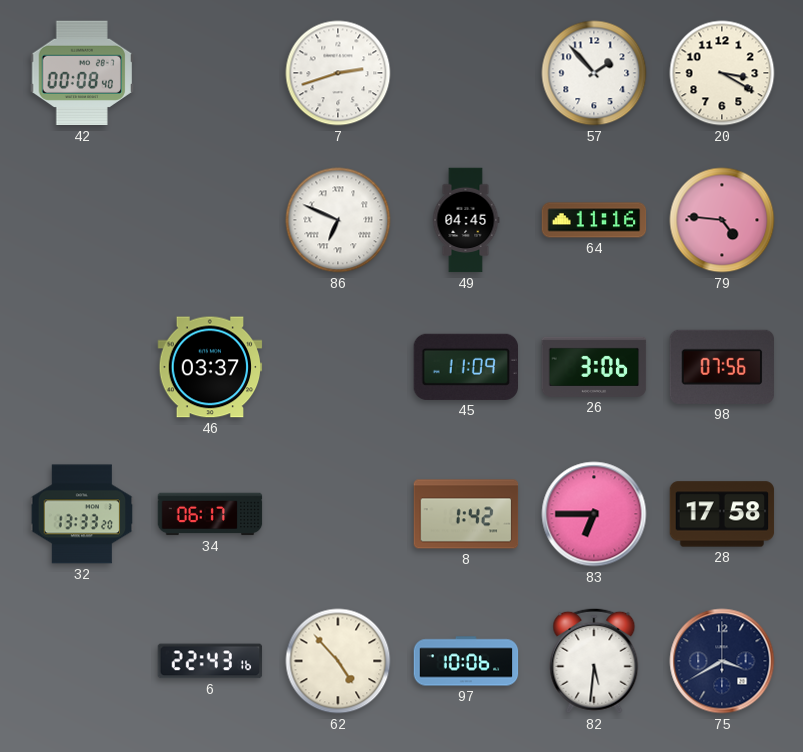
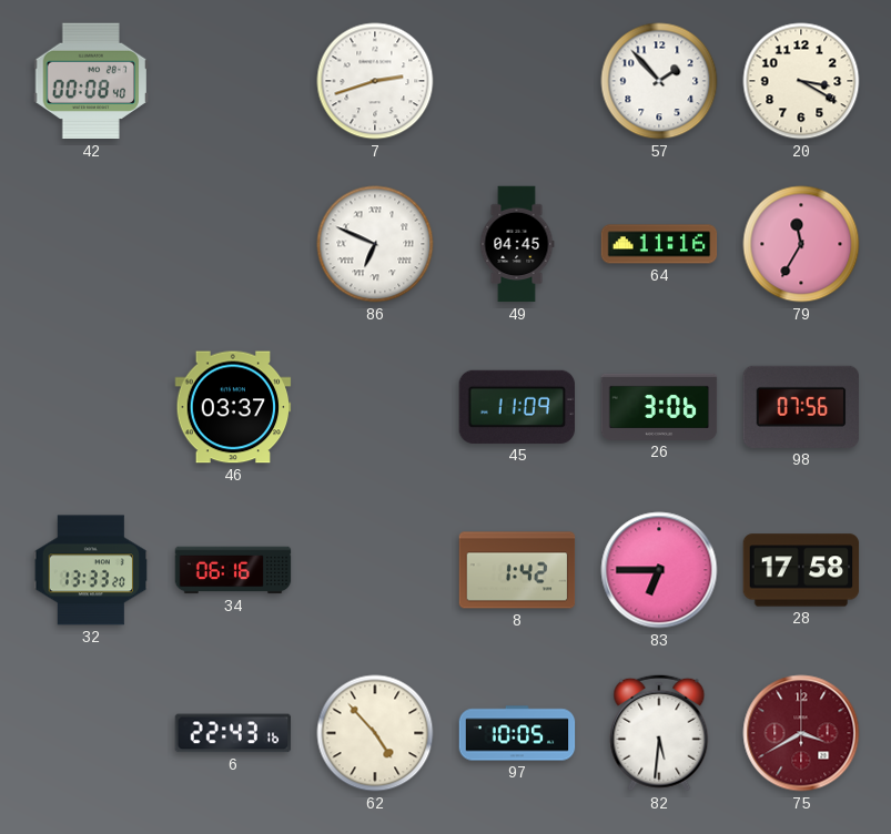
79: 4:46 -> 11:35
34: 06:17 -> 06:16
97: 10:06 -> 10:05
75 dial: navy -> burgundy
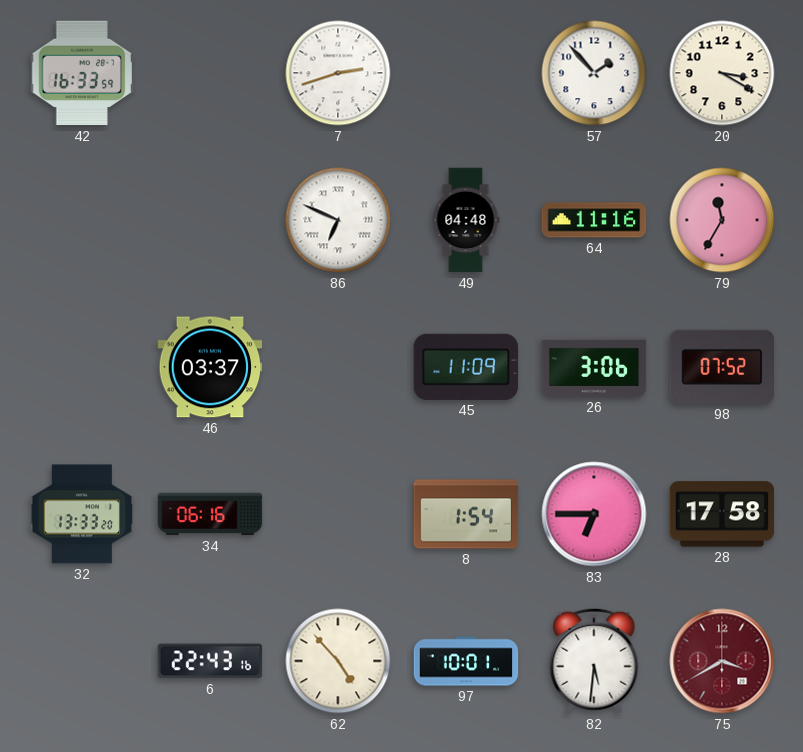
42: 00:08 -> 16:33
49: 04:45 -> 04:48
98: 07:56 -> 07:52
8: 1:42 -> 1:54
97: 10:05 -> 10:01
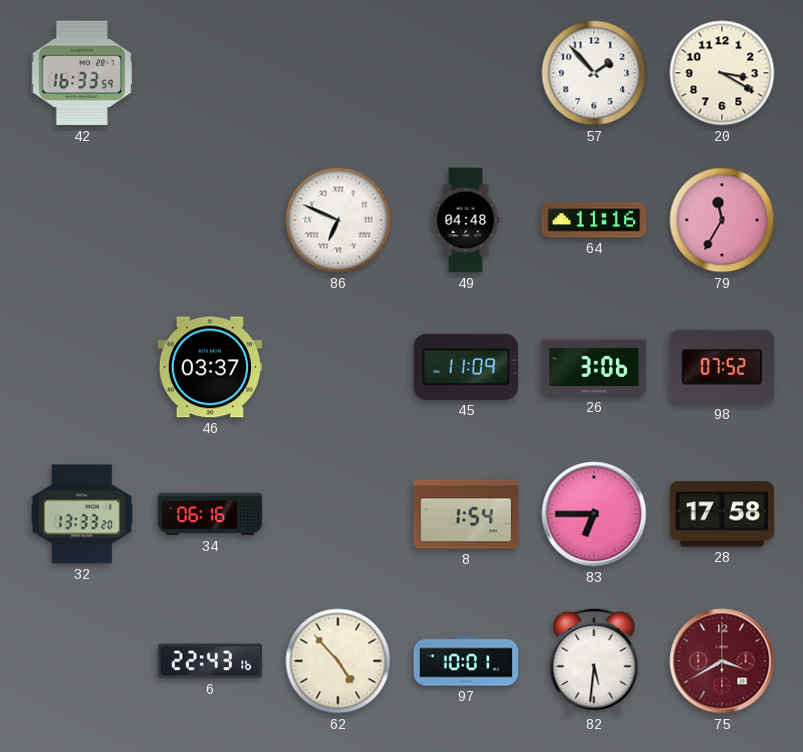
7: 2:42 -> none
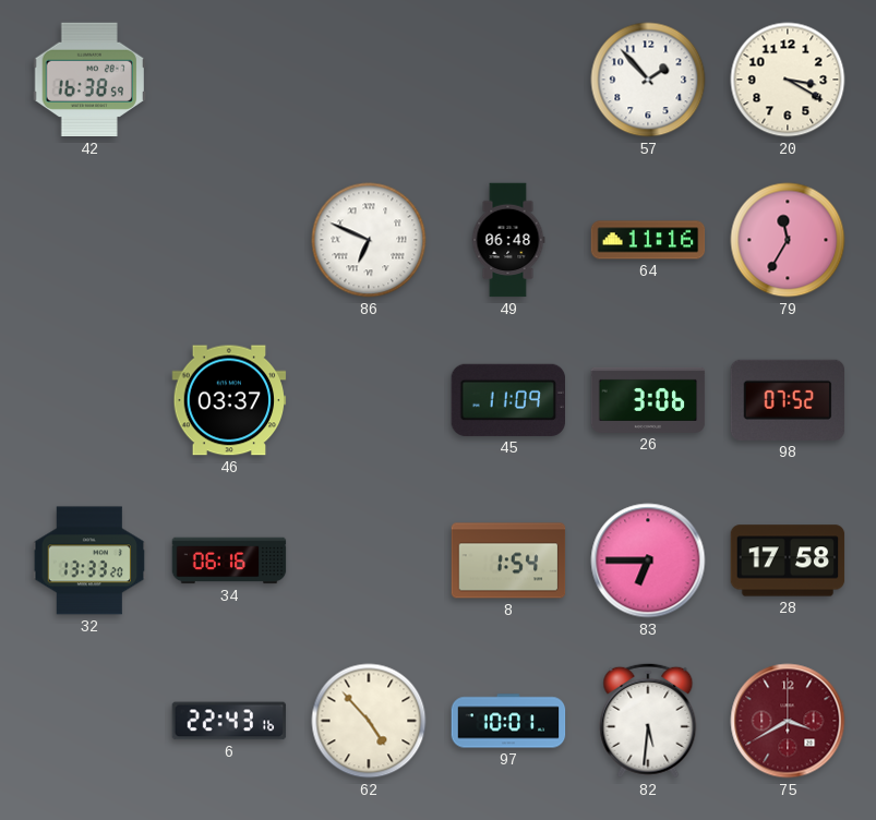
42: 16:33 -> 16:38
49: 04:48 -> 06:48
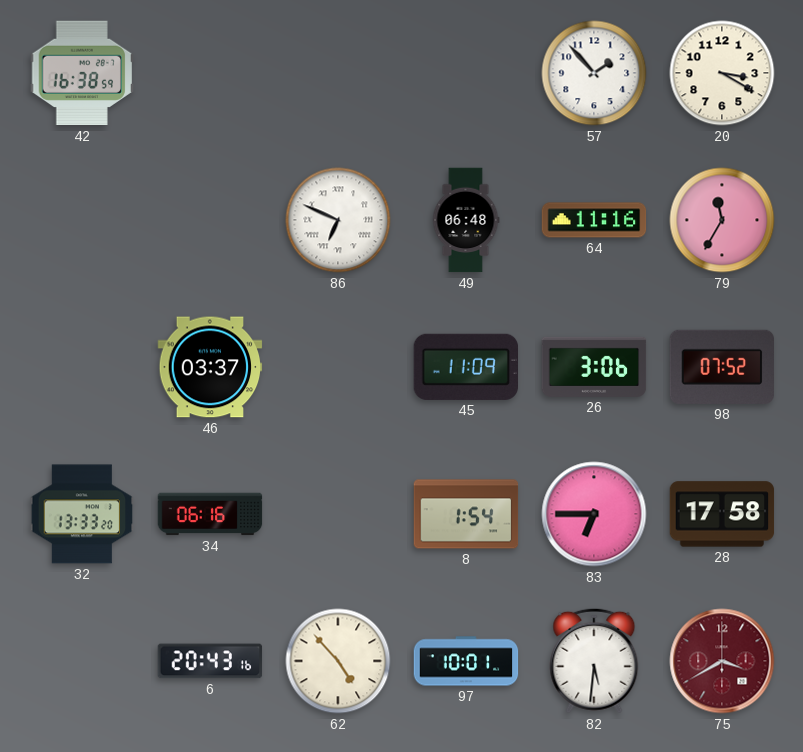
6: 22:43 -> 20:43
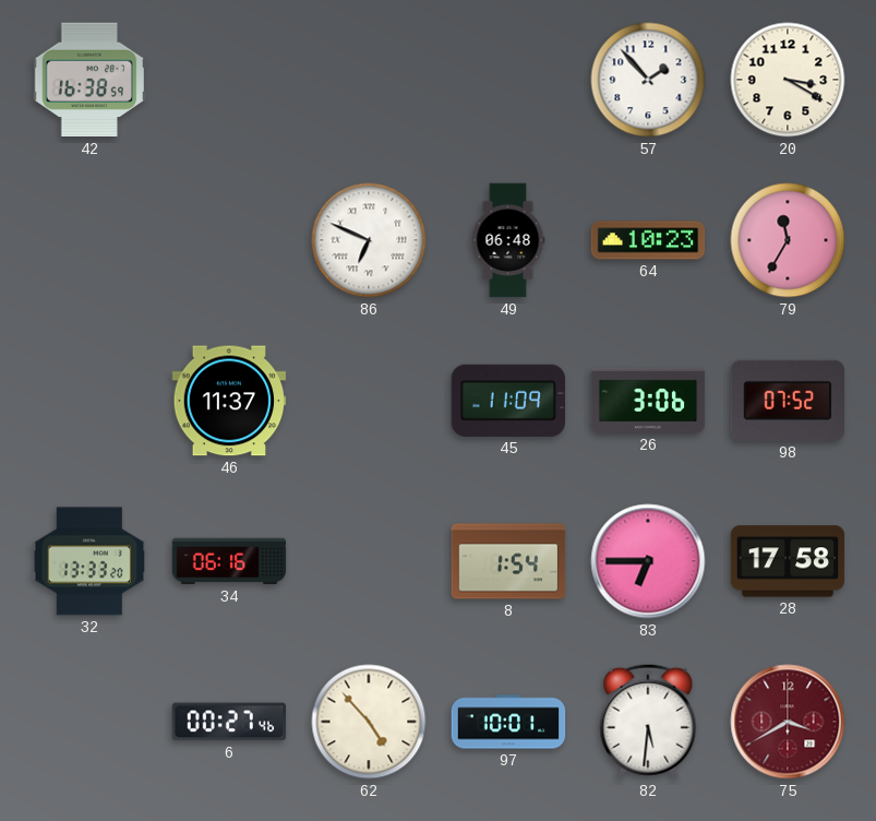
64: 11:16 -> 10:23
46: 03:37 -> 11:37
6: 20:43 -> 00:27
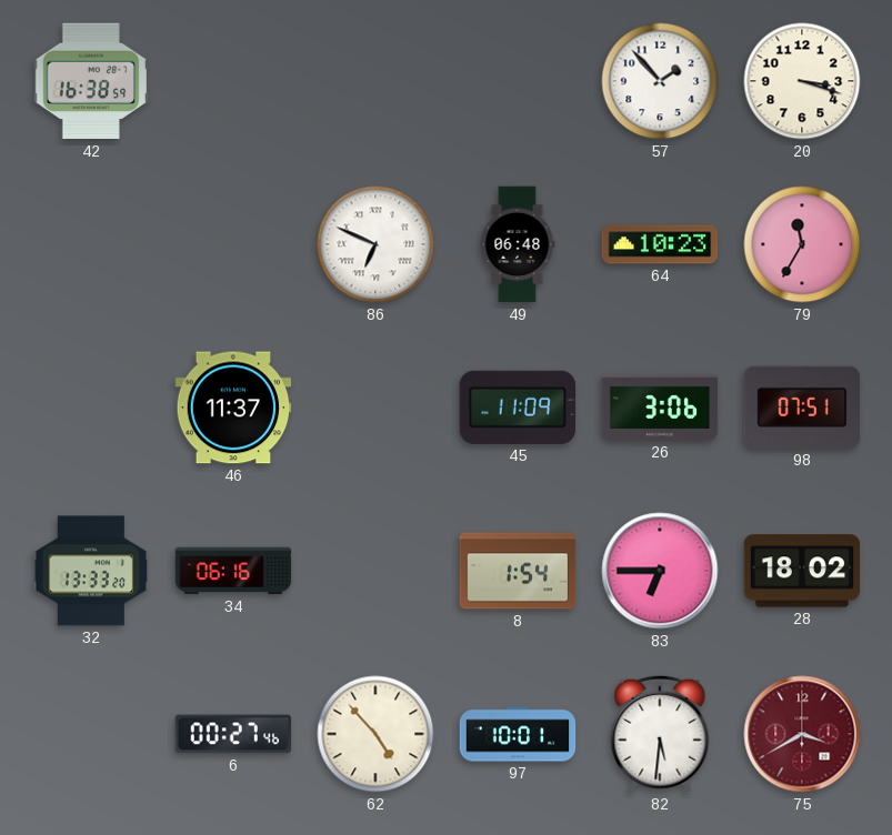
20: 3:20 -> 3:18
98: 07:52 -> 07:51
28: 17:58 -> 18:02
